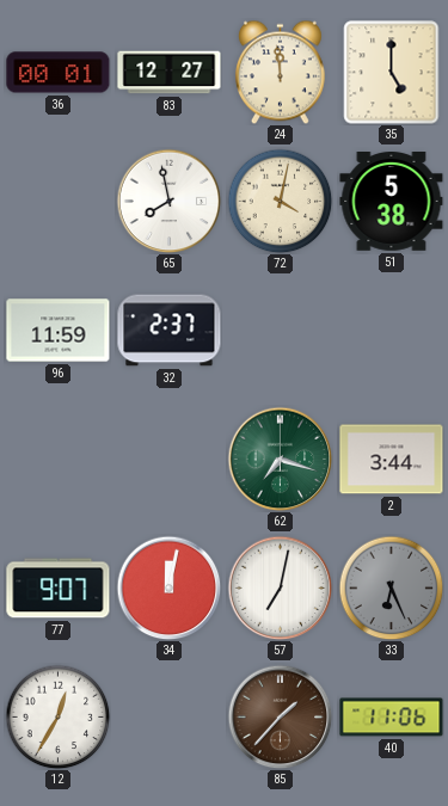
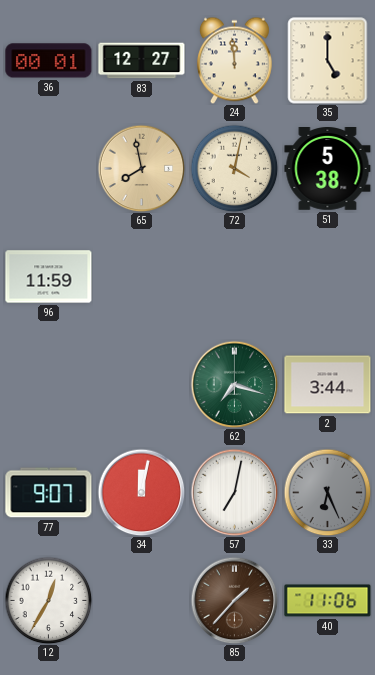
65 dial: white -> champagne
32: 2:37 -> none
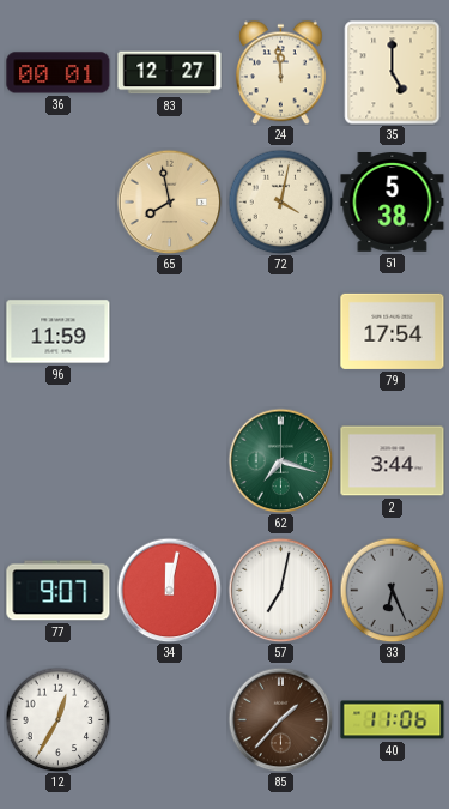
79: none -> 17:54
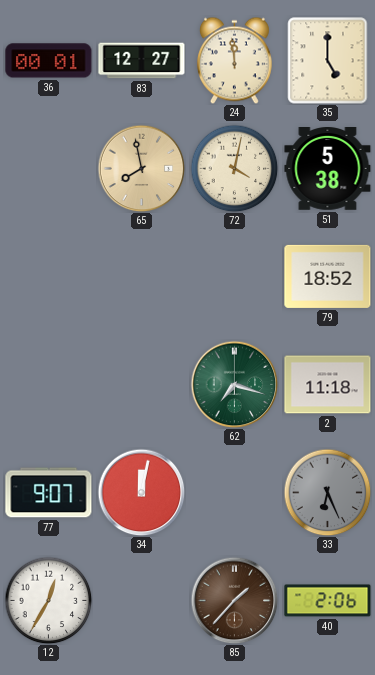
96: 11:59 -> none
79: 17:54 -> 18:52
2: 3:44 -> 11:18
57: 7:02 -> none
40: 11:06 -> 2:06
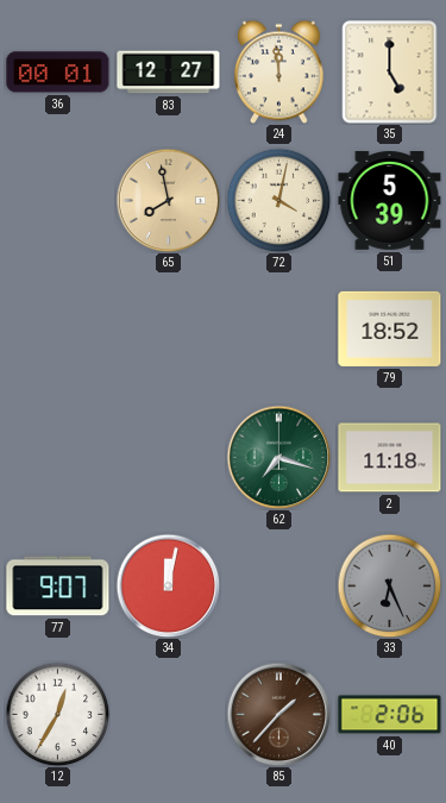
51: 5:38 -> 5:39
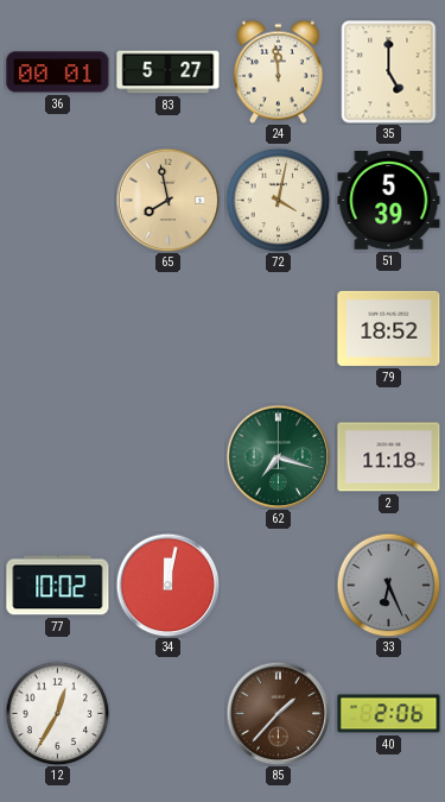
83: 12:27 -> 5:27
77: 9:07 -> 10:02
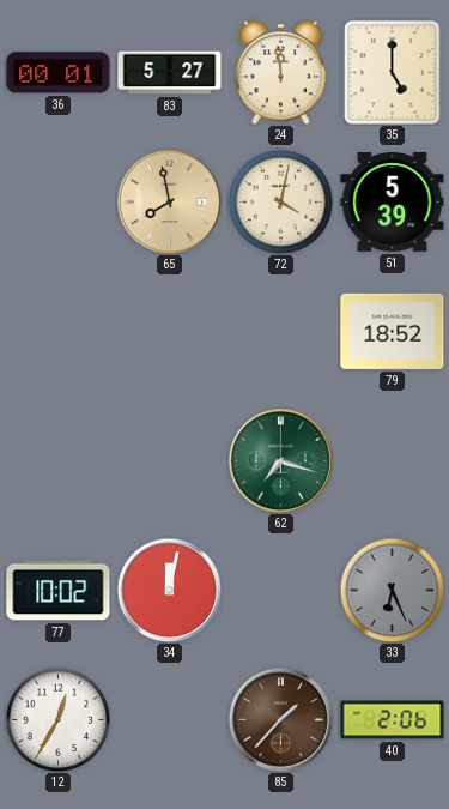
2: 11:18 -> none
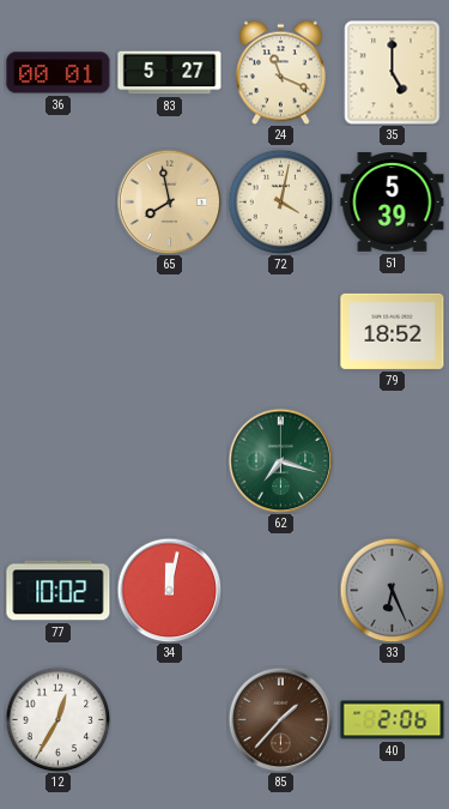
24: 11:59 -> 11:19
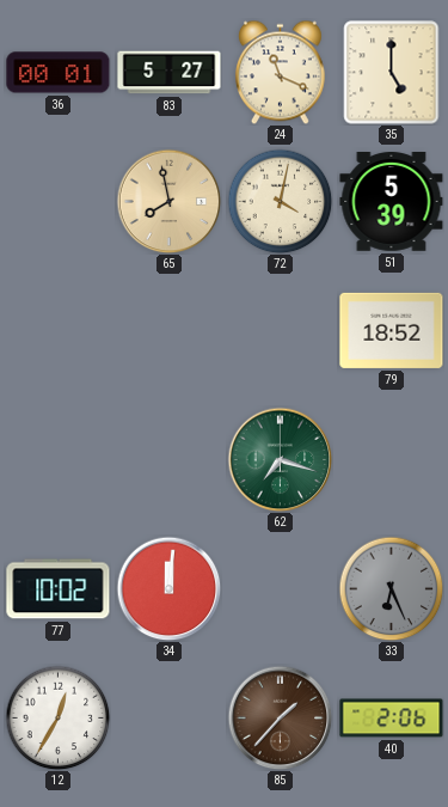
34: 12:02 -> 12:01
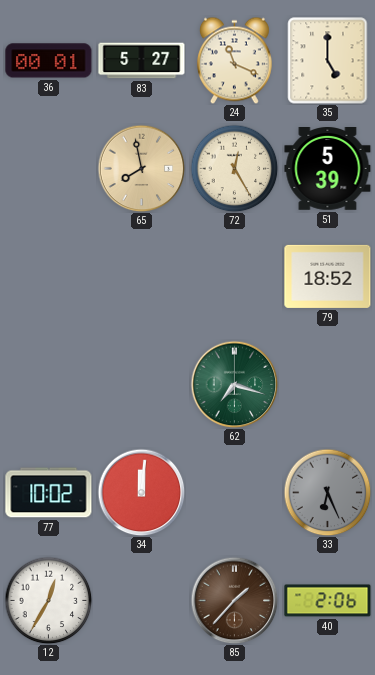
72: 4:02 -> 12:25
